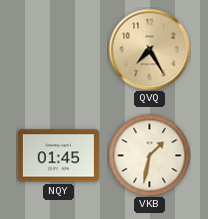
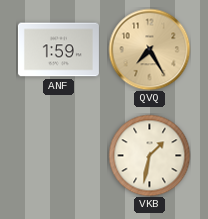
ANF: none -> 1:59
NQY: 01:45 -> none
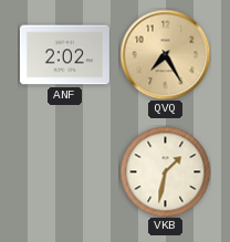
ANF: 1:59 -> 2:02
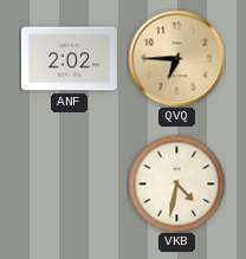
QVQ: 7:25 -> 6:45
VKB: 1:32 -> 4:32
